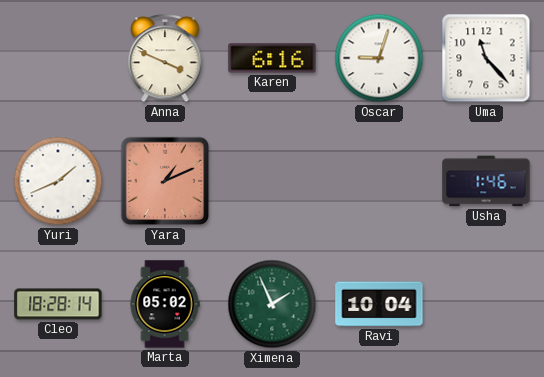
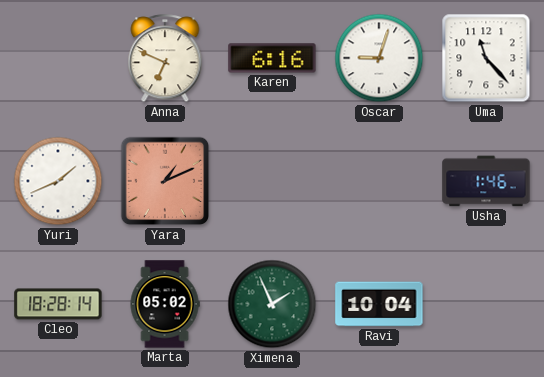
Anna: 3:49 -> 6:49
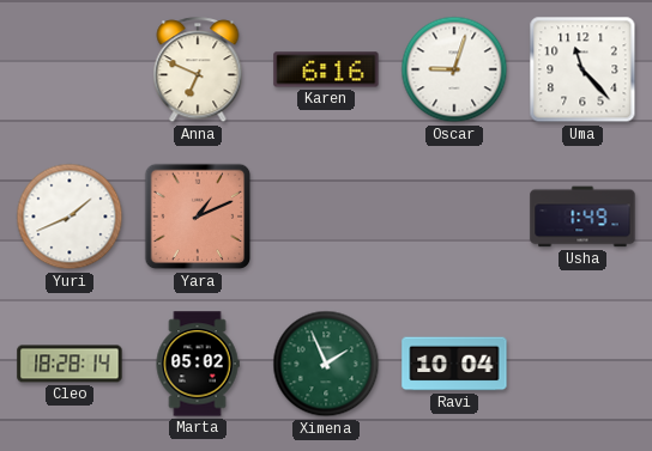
Usha: 1:46 -> 1:49
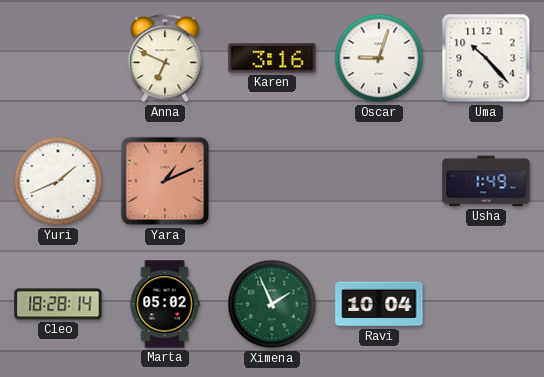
Karen: 6:16 -> 3:16
Uma: 11:23 -> 10:23
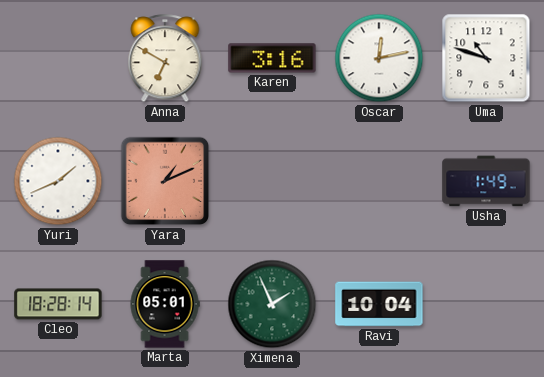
Anna: 6:49 -> 6:50
Oscar: 9:03 -> 12:13
Uma: 10:23 -> 10:48
Marta: 05:02 -> 05:01
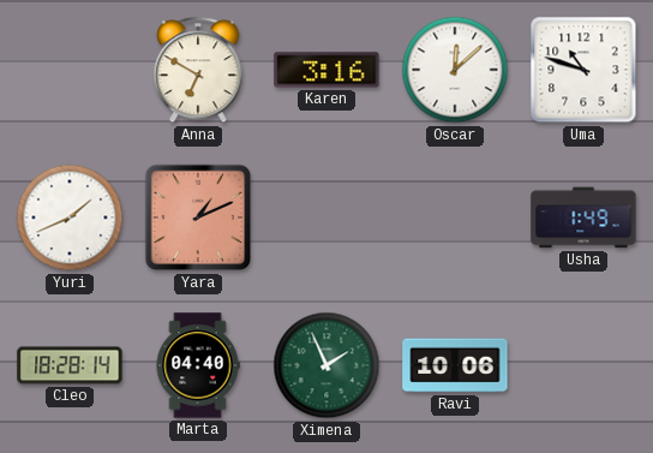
Oscar: 12:13 -> 12:08
Marta: 05:01 -> 04:40
Ravi: 10:04 -> 10:06
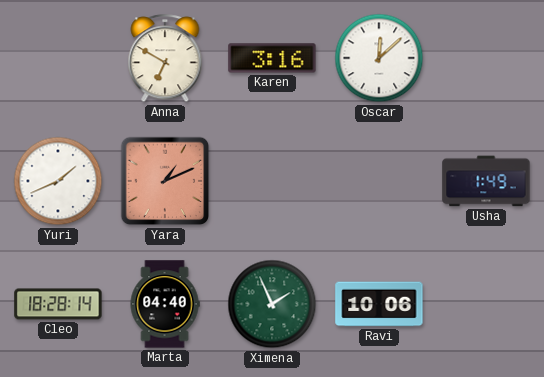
Uma: 10:48 -> none
